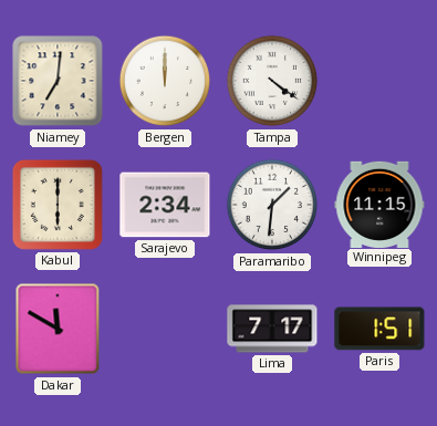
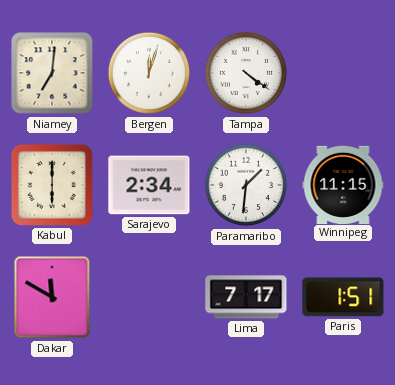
Bergen: 12:00 -> 12:03
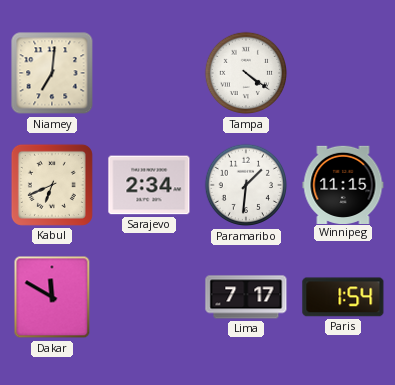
Bergen: 12:03 -> none
Kabul: 6:00 -> 6:41
Paris: 1:51 -> 1:54
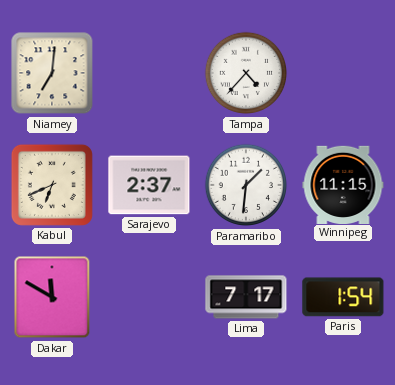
Tampa: 4:21 -> 4:37
Sarajevo: 2:34 -> 2:37
